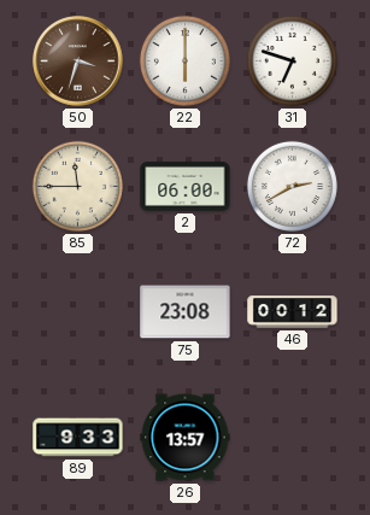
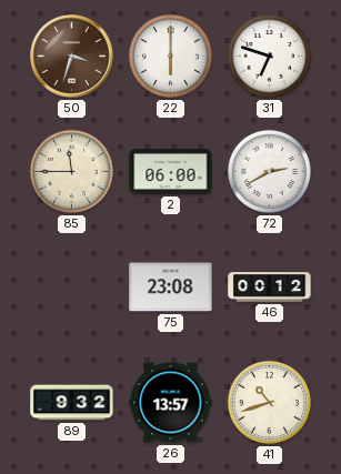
89: 9:33 -> 9:32
41: none -> 10:42
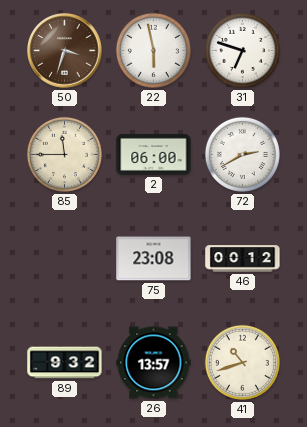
22: 6:00 -> 5:58
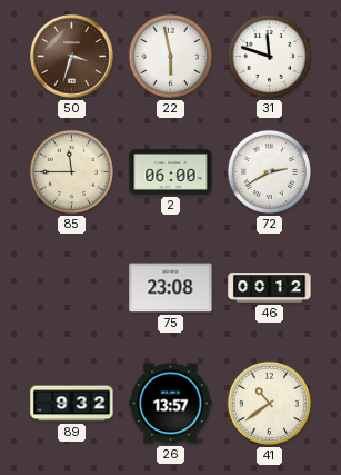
31: 6:48 -> 11:48
41: 10:42 -> 10:39
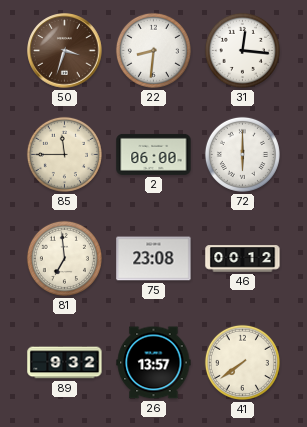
22: 5:58 -> 8:31
31: 11:48 -> 12:16
72: 2:40 -> 6:00
81: none -> 6:59
41: 10:39 -> 7:39
